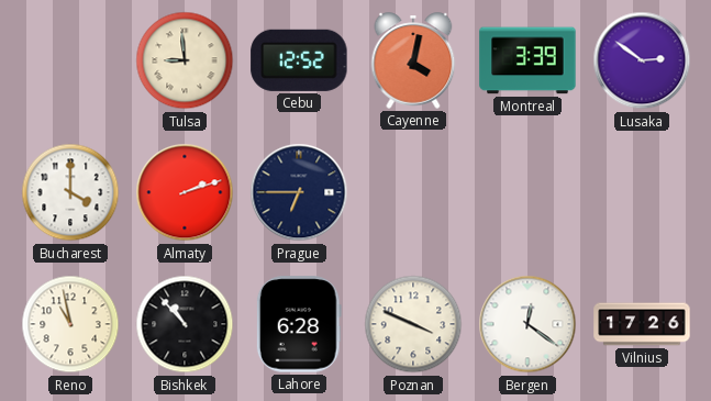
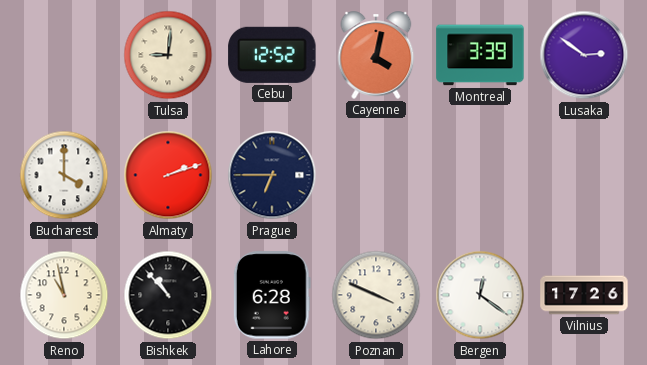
Tulsa: 8:59 -> 9:01
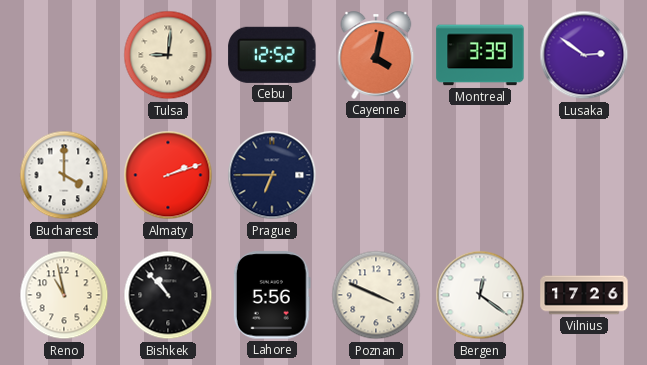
Lahore: 6:28 -> 5:56
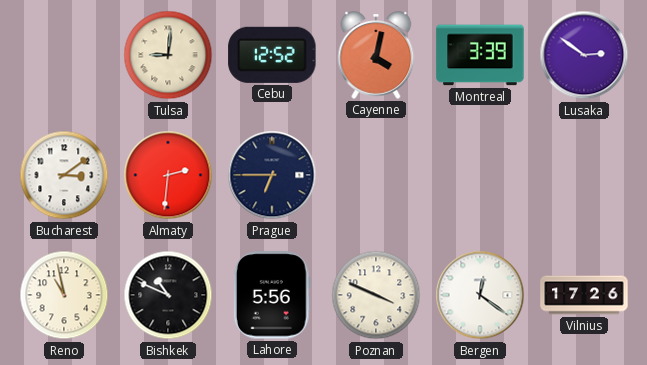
Bucharest: 4:00 -> 3:09
Almaty: 2:12 -> 2:31
Bishkek: 10:53 -> 10:49
